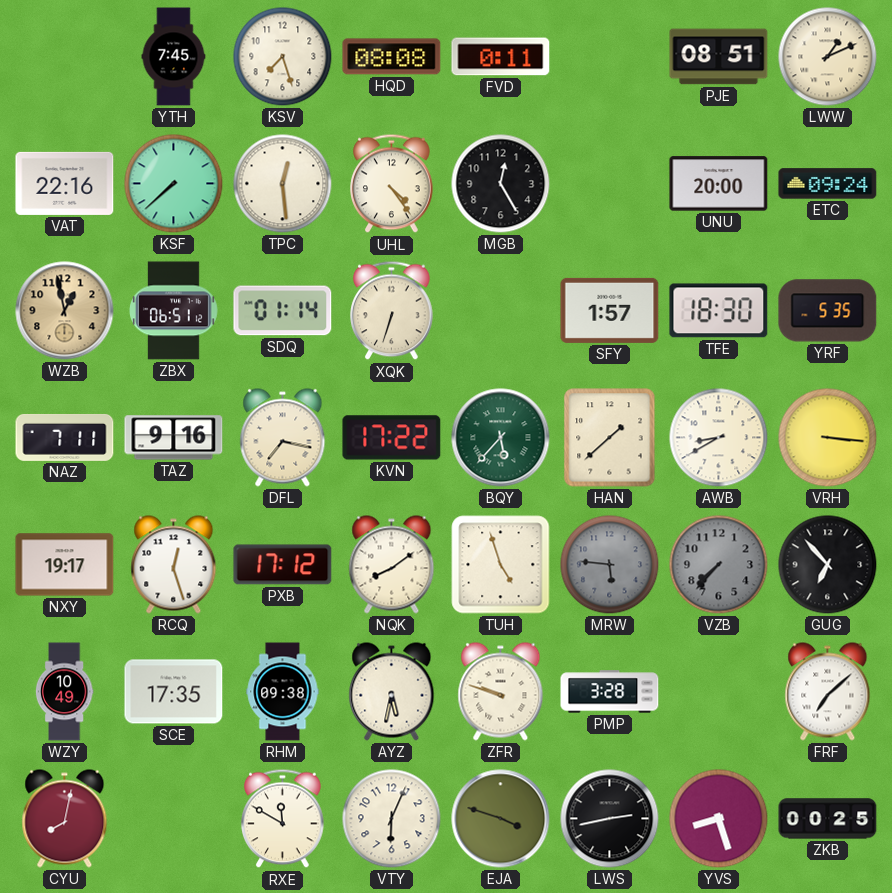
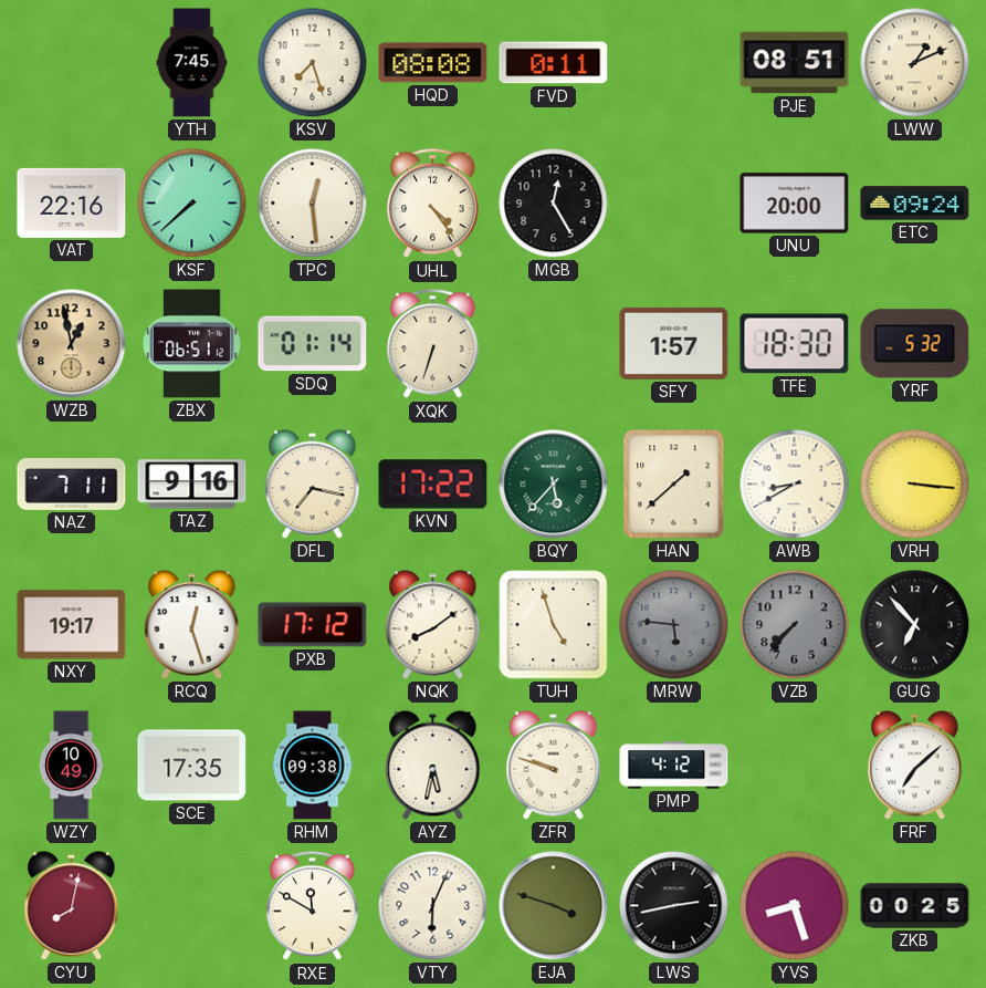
YRF: 5:35 -> 5:32
PMP: 3:28 -> 4:12
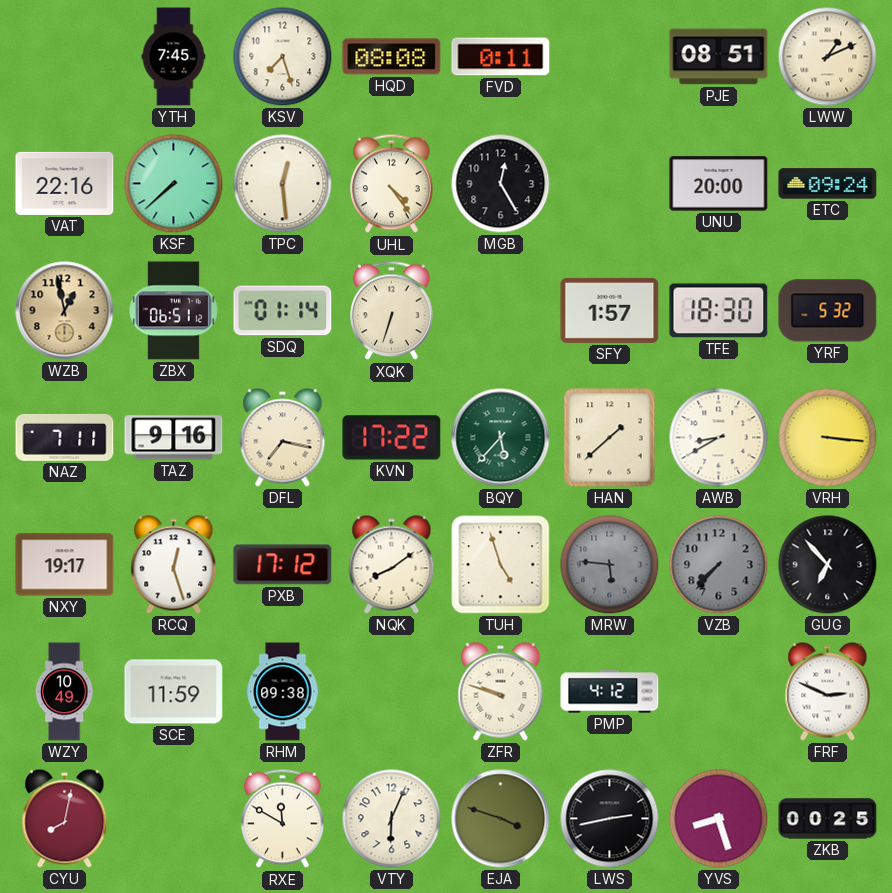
SCE: 17:35 -> 11:59
AYZ: 5:32 -> none
FRF: 7:08 -> 2:49
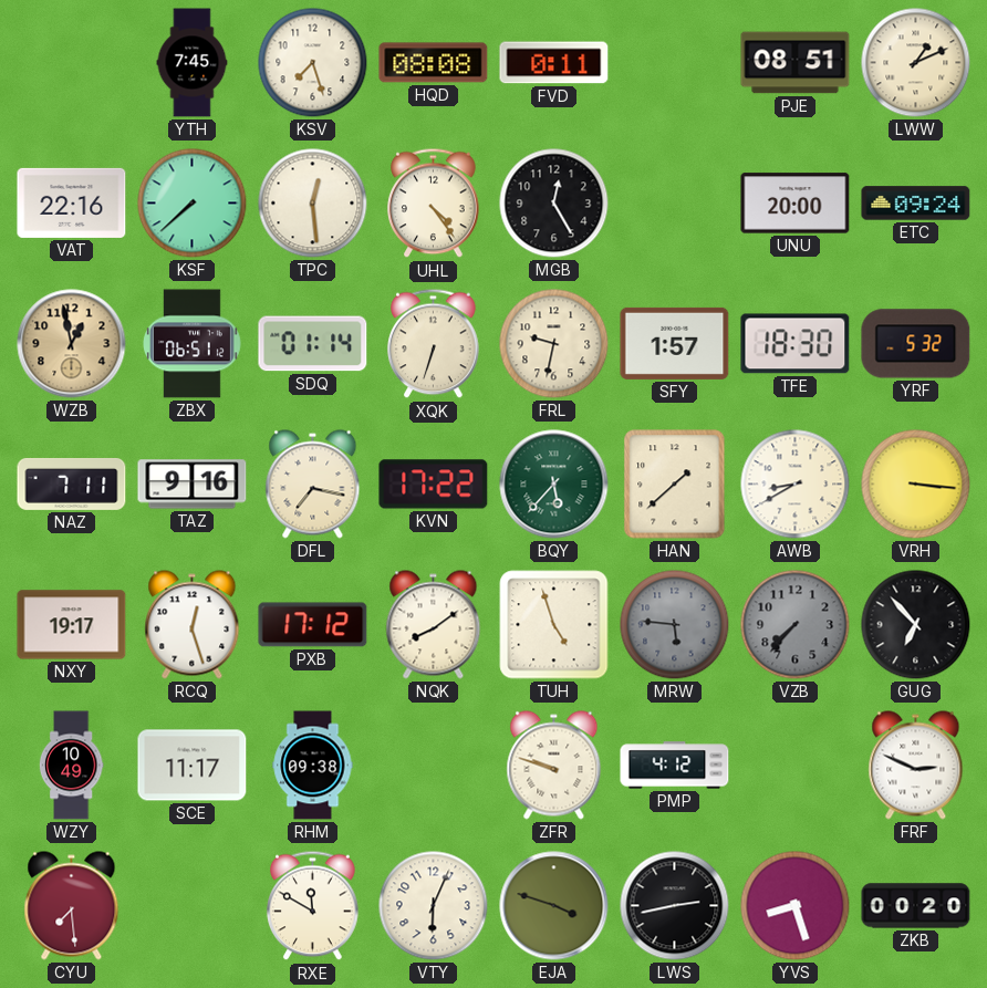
FRL: none -> 9:32
SCE: 11:59 -> 11:17
CYU: 8:02 -> 7:29
ZKB: 00:25 -> 00:20
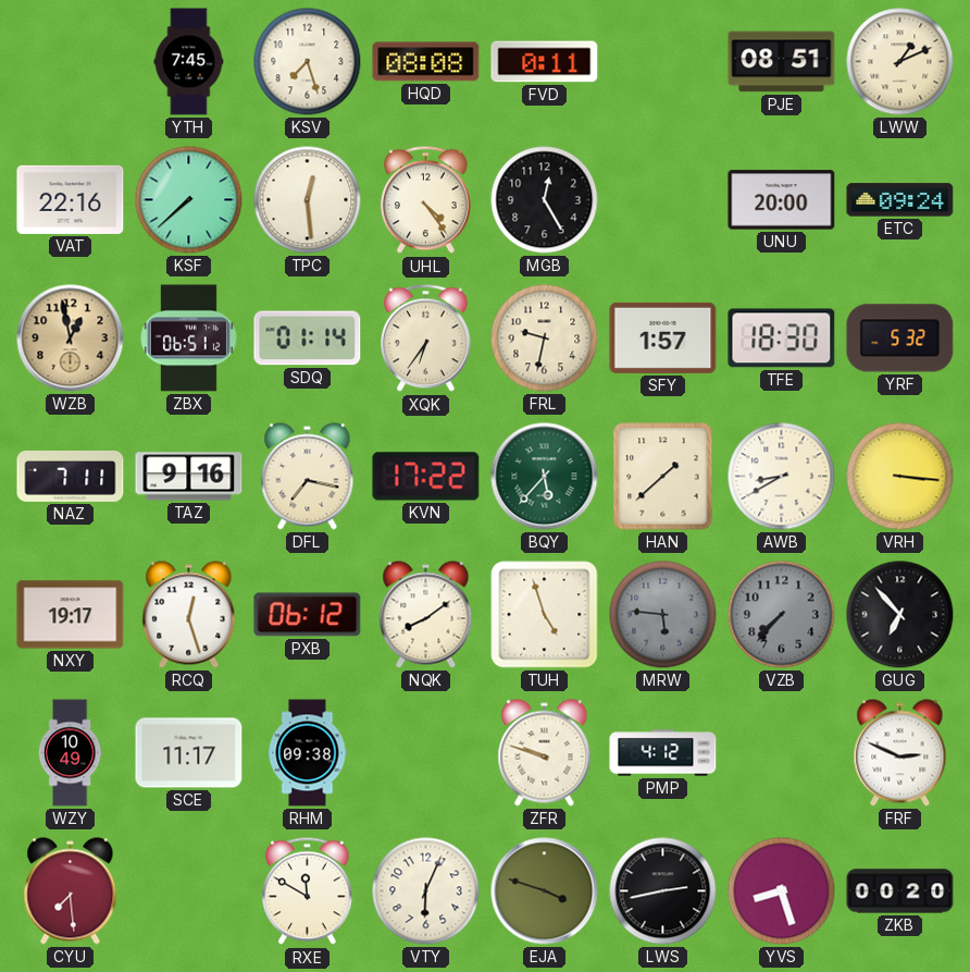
XQK: 6:33 -> 6:36
PXB: 17:12 -> 06:12
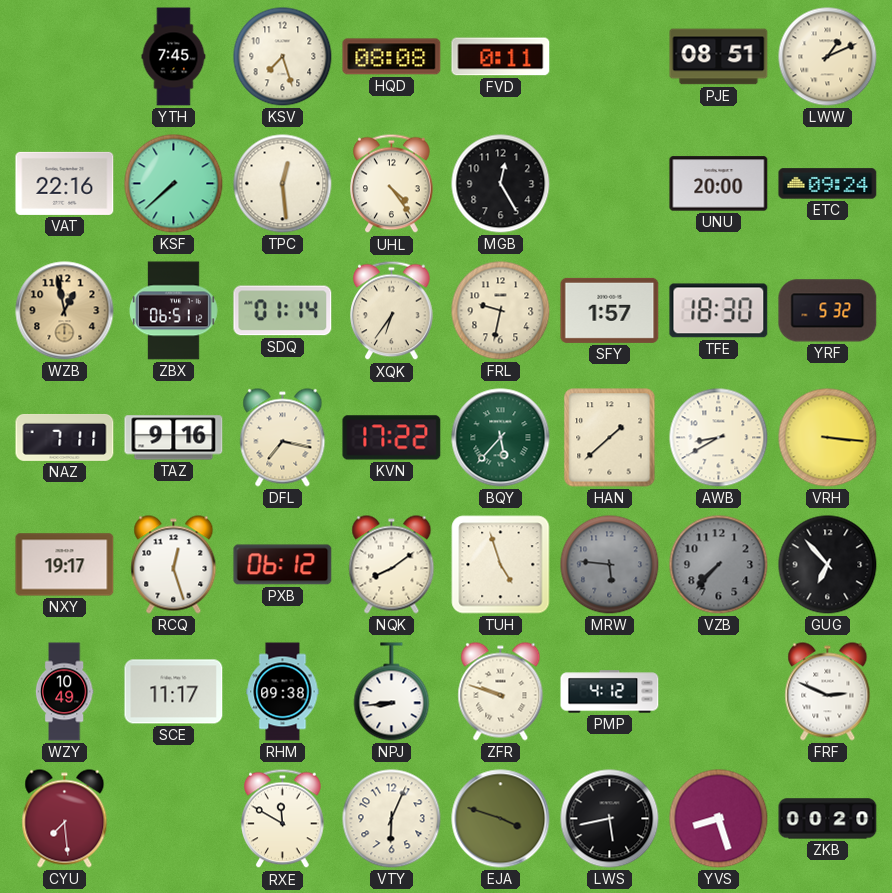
NPJ: none -> 8:44
LWS: 2:43 -> 5:43
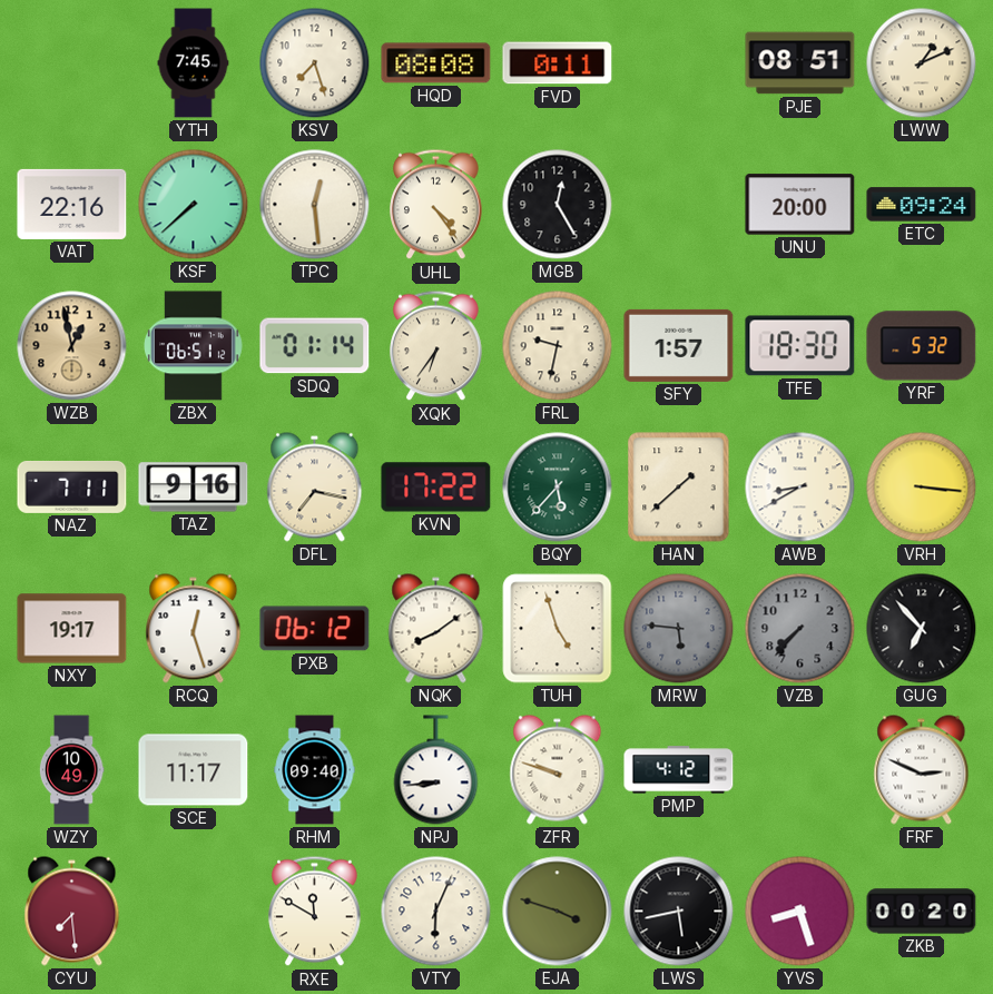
RHM: 09:38 -> 09:40
